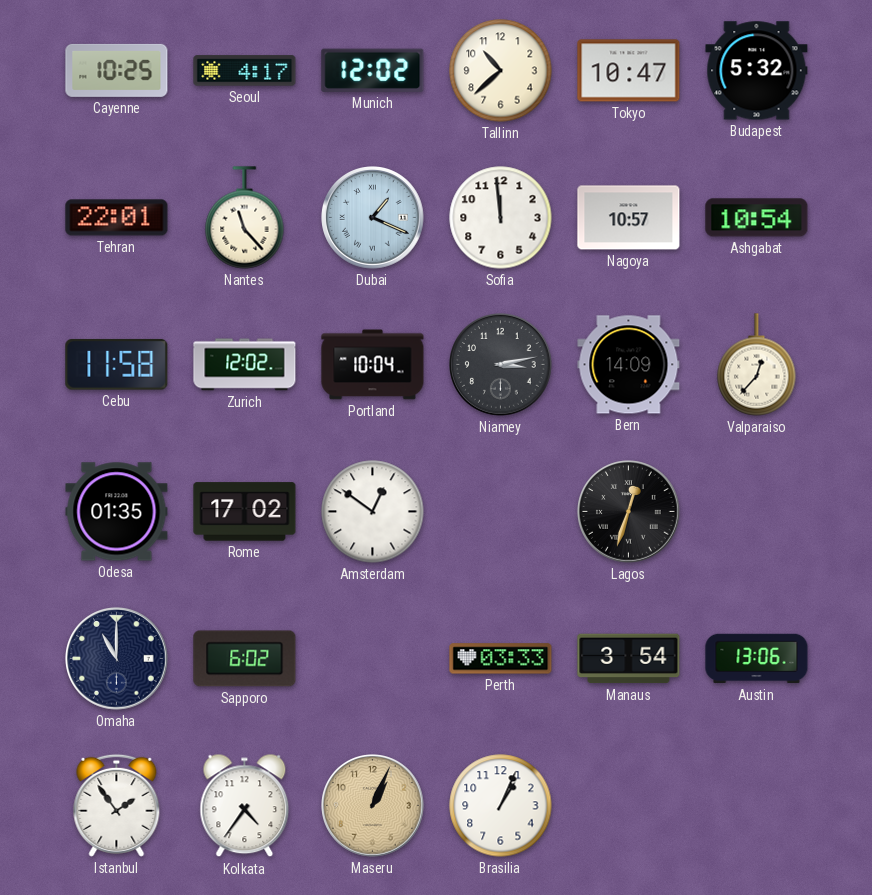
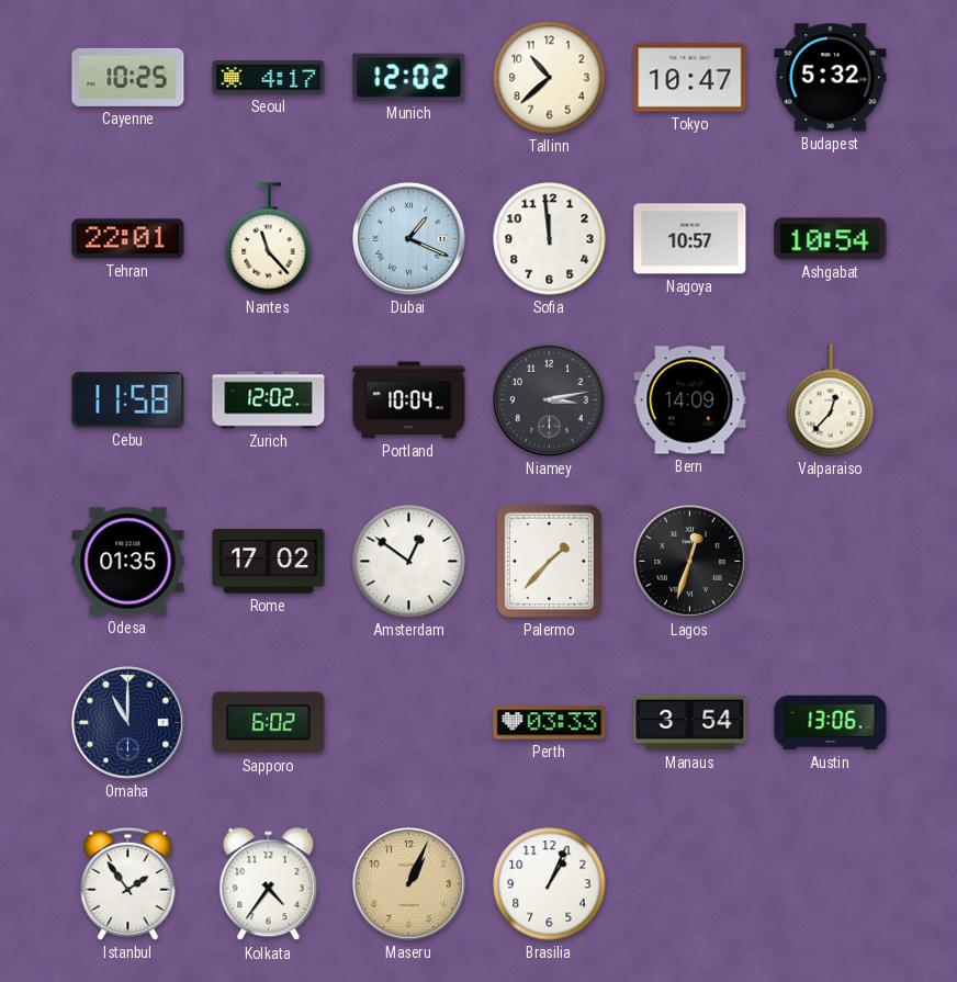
Palermo: none -> 1:37
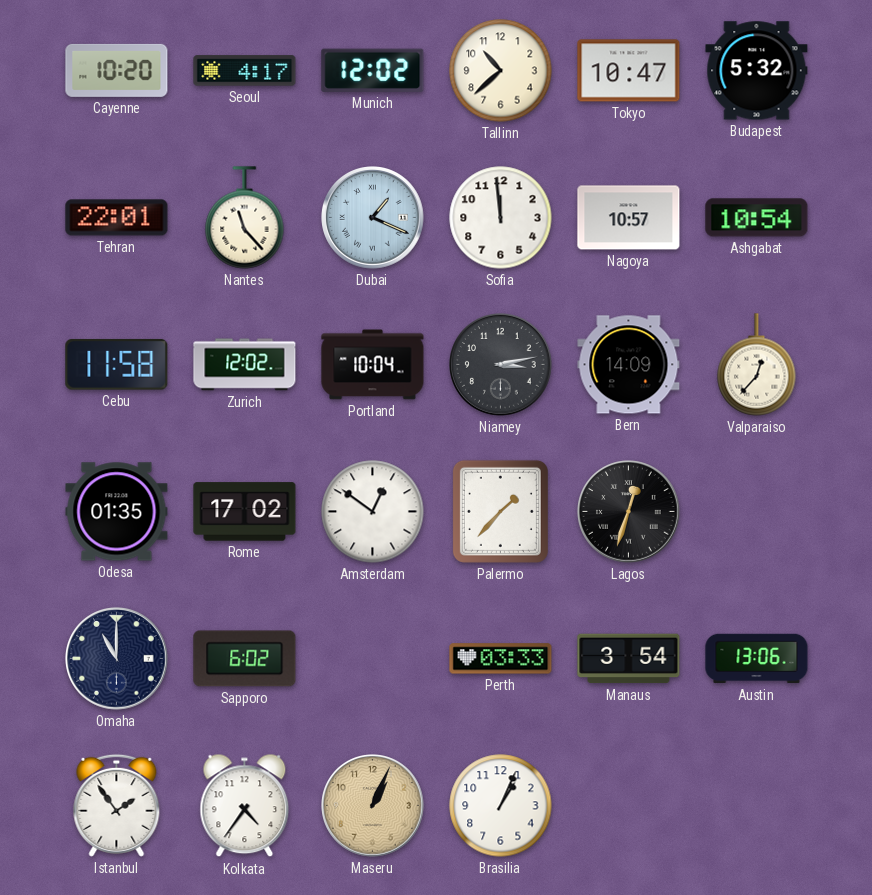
Cayenne: 10:25 -> 10:20
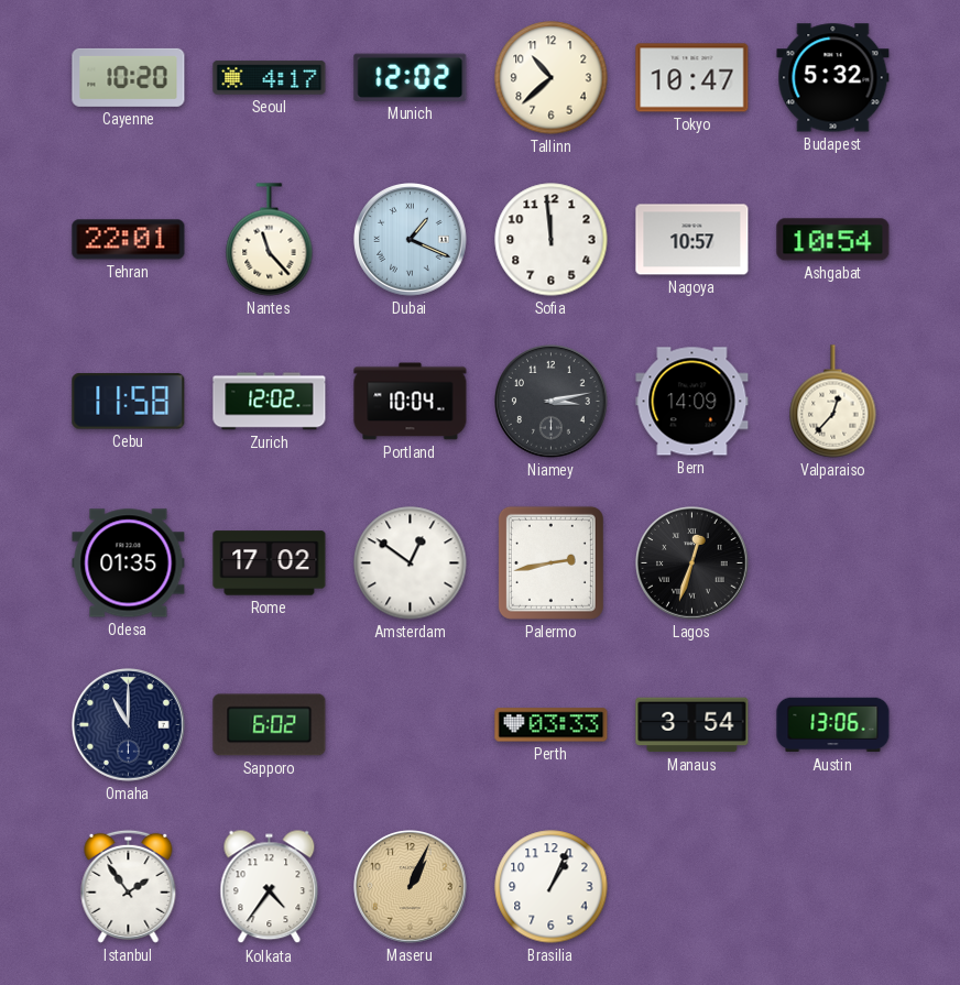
Palermo: 1:37 -> 2:43
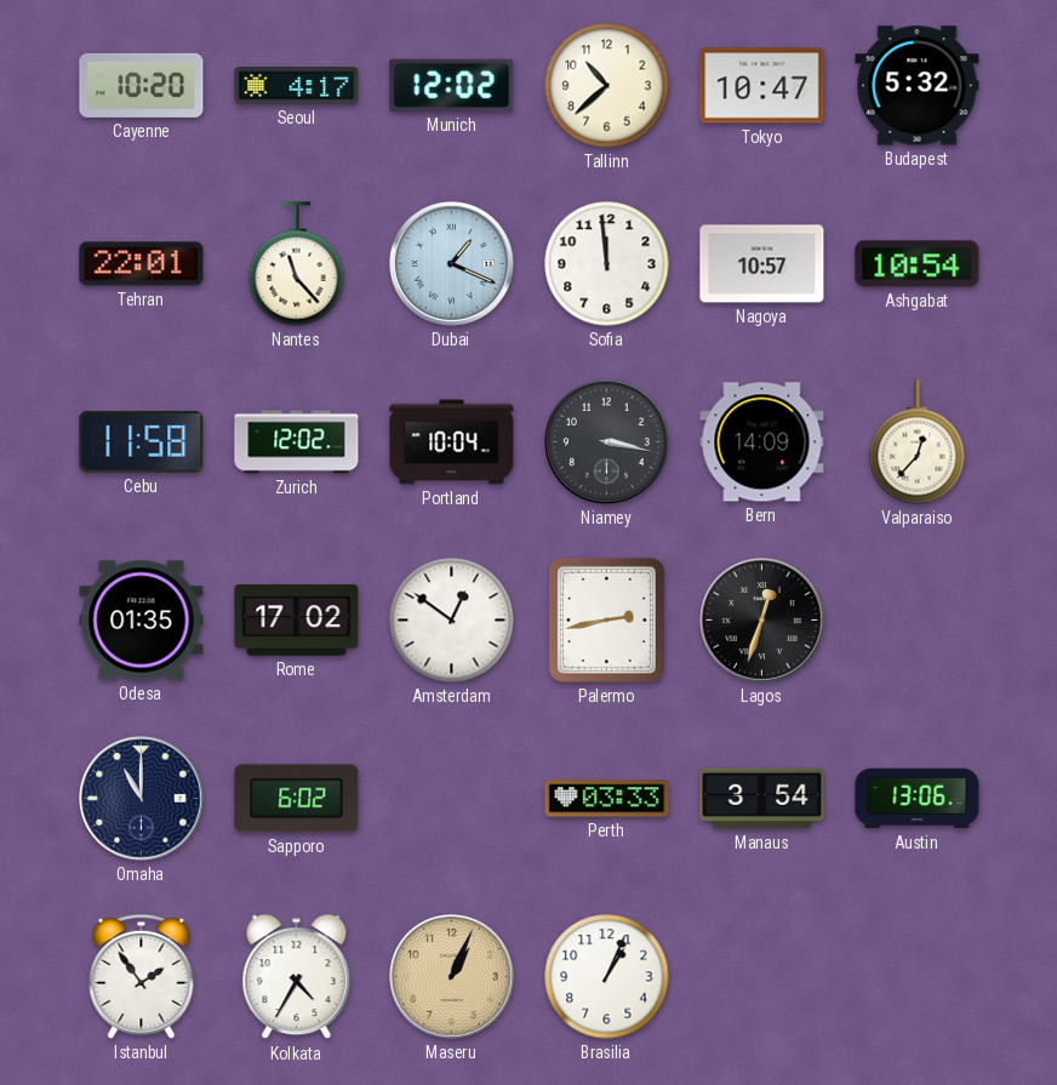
Niamey: 3:13 -> 3:17
Kolkata: 4:36 -> 4:35
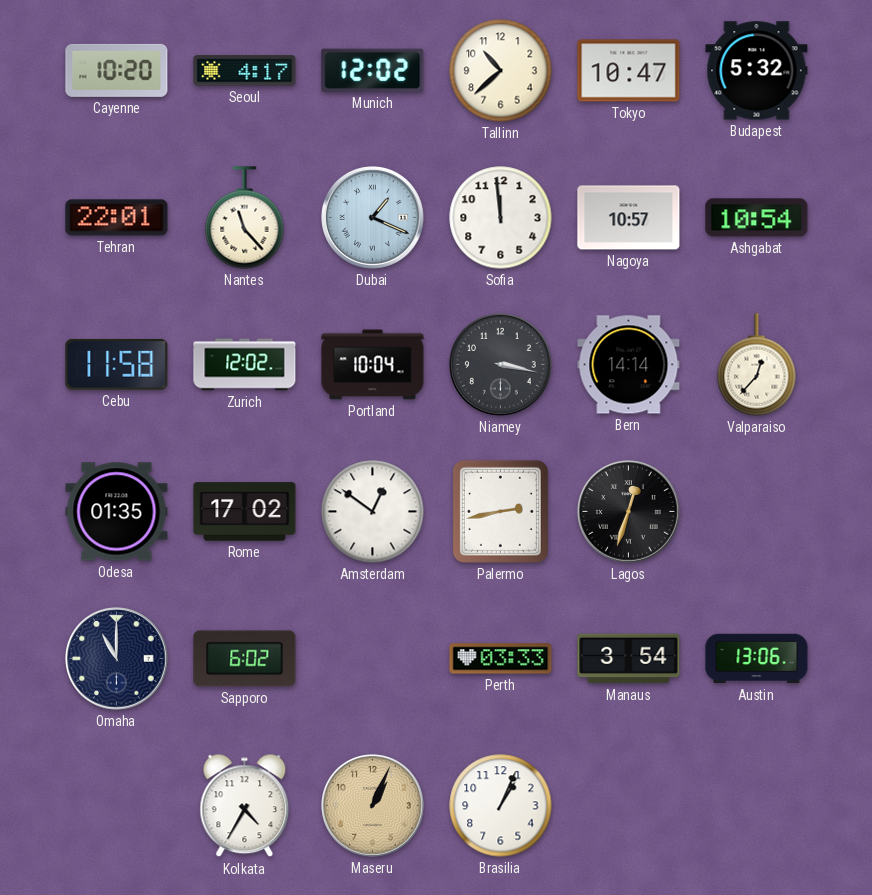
Bern: 14:09 -> 14:14
Istanbul: 1:54 -> none
